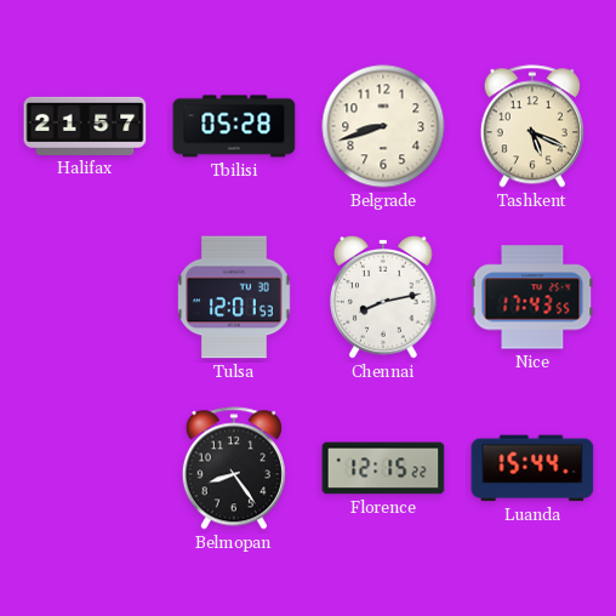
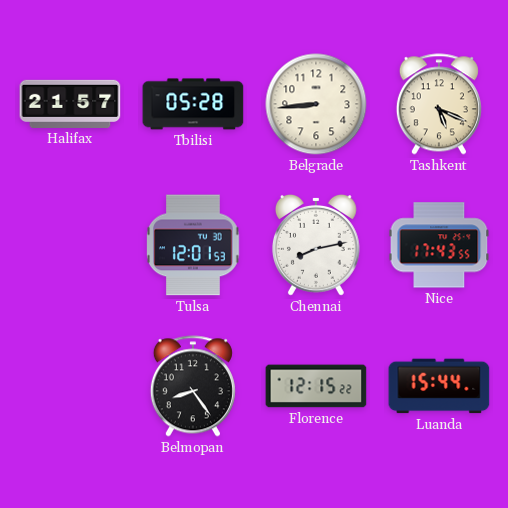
Belgrade: 8:42 -> 8:44
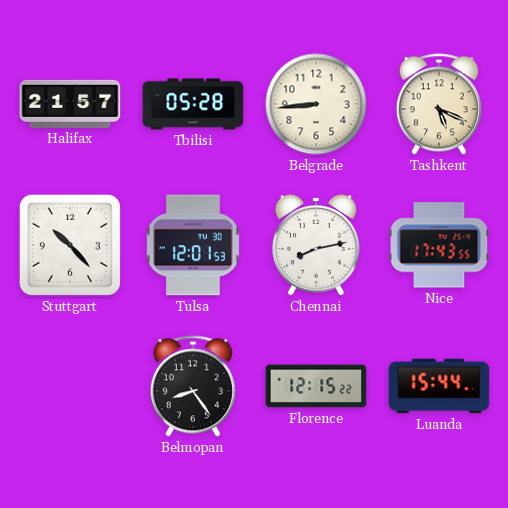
Stuttgart: none -> 10:23
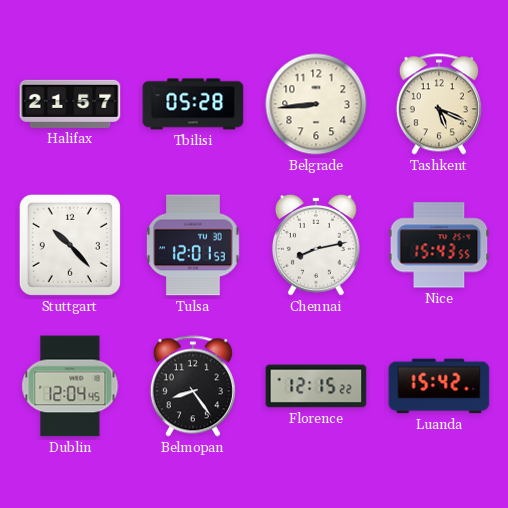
Nice: 17:43 -> 15:43
Dublin: none -> 12:04
Luanda: 15:44 -> 15:42
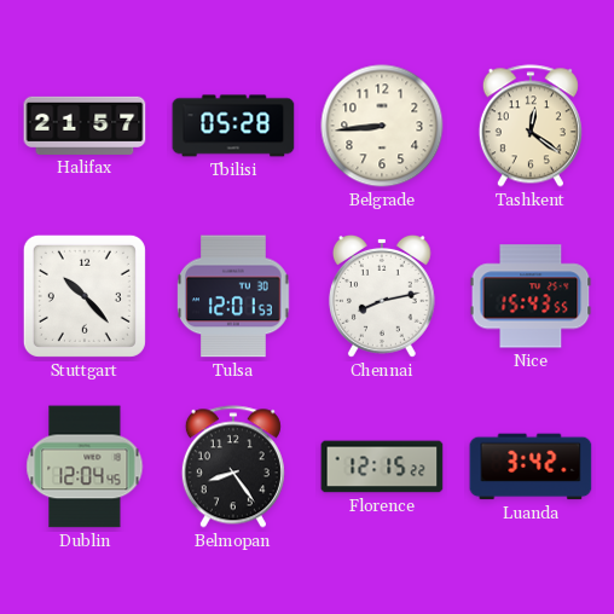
Tashkent: 5:19 -> 12:21
Luanda: 15:42 -> 3:42
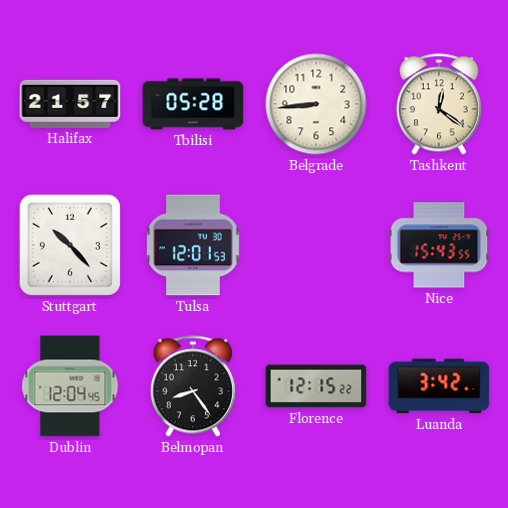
Chennai: 8:13 -> none
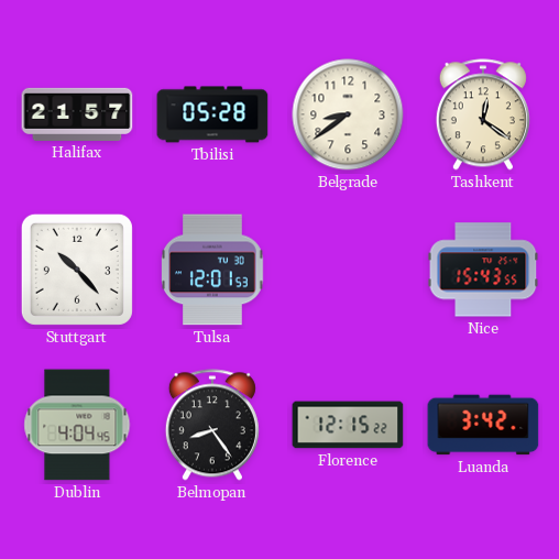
Belgrade: 8:44 -> 8:39
Dublin: 12:04 -> 4:04
